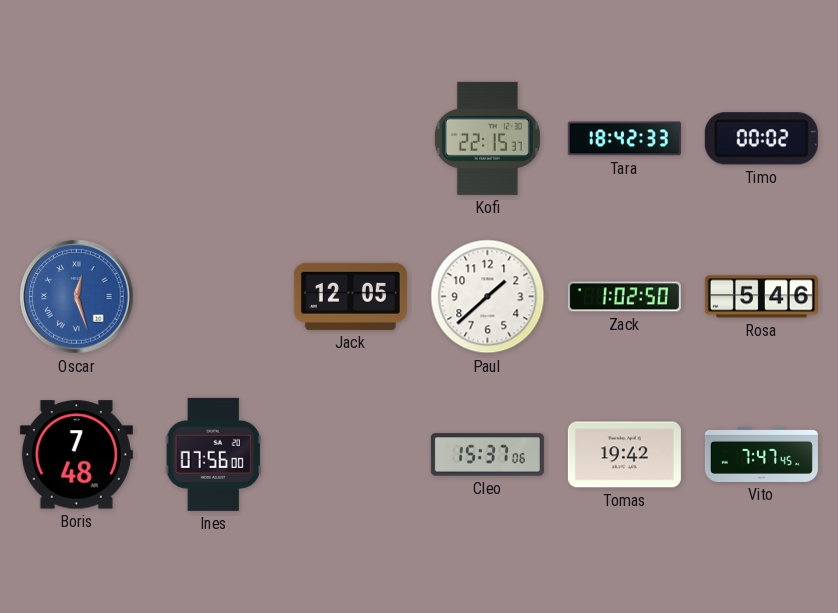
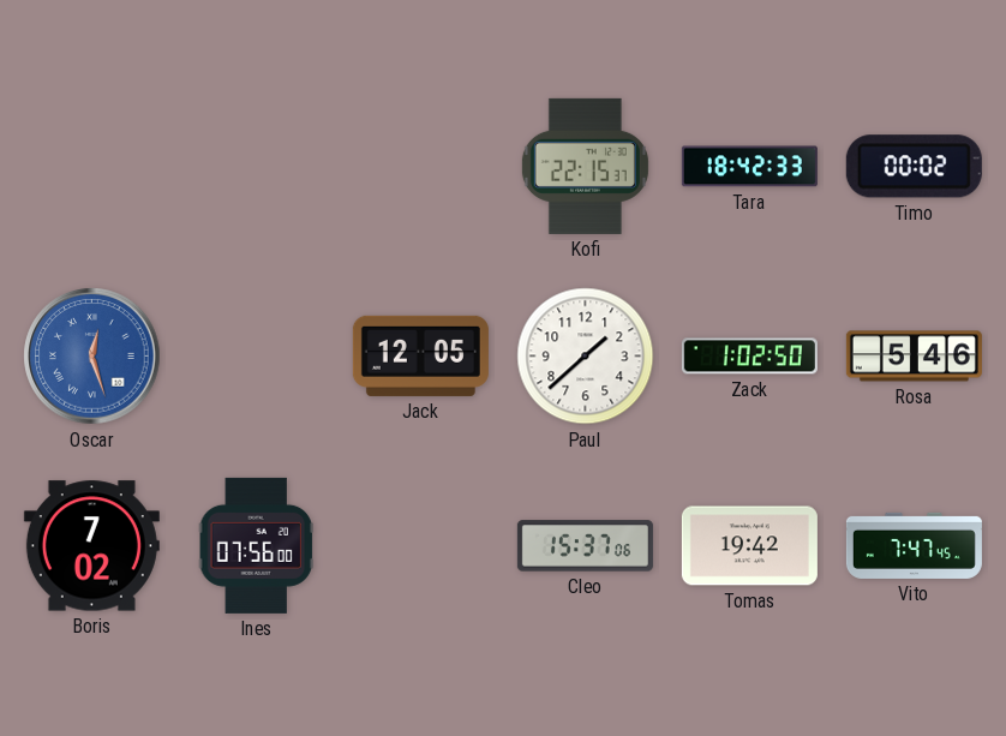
Boris: 7:48 -> 7:02
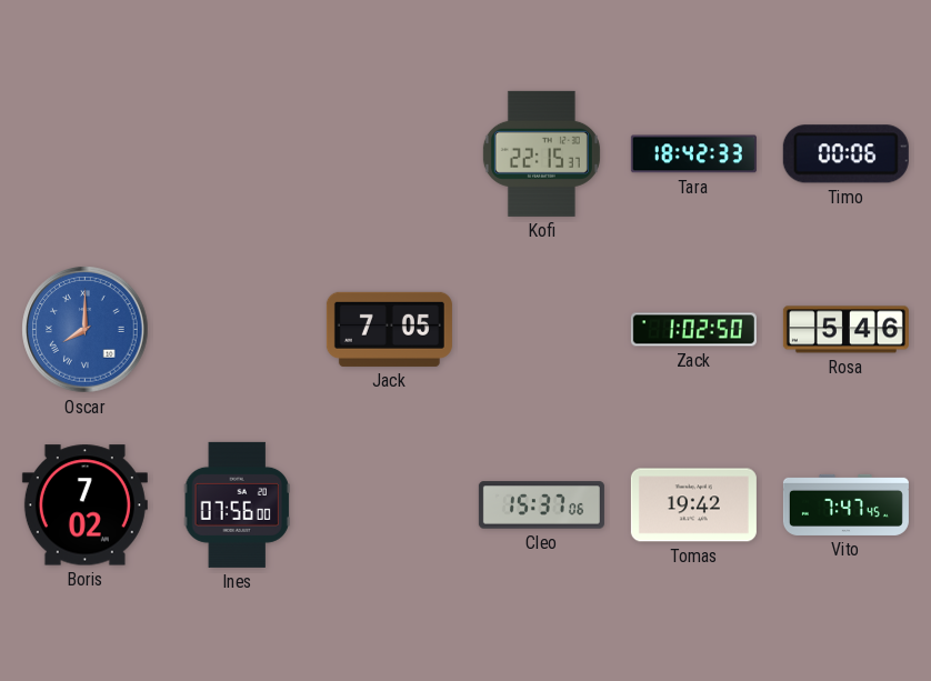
Timo: 00:02 -> 00:06
Oscar: 12:27 -> 8:00
Jack: 12:05 -> 7:05
Paul: 1:38 -> none
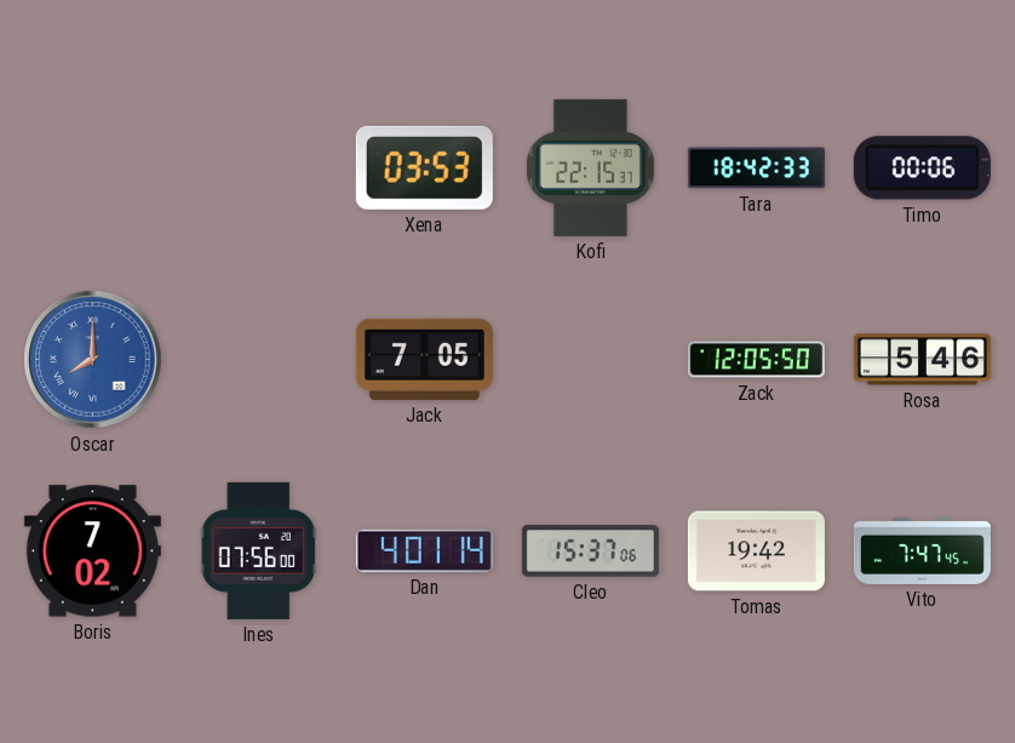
Xena: none -> 03:53
Zack: 1:02 -> 12:05
Dan: none -> 4:01
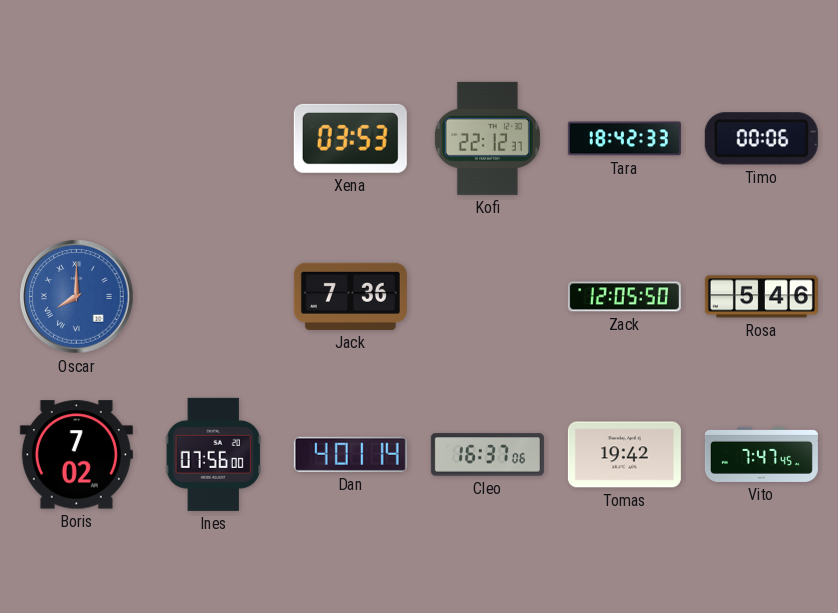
Kofi: 22:15 -> 22:12
Jack: 7:05 -> 7:36
Cleo: 15:37 -> 16:37
